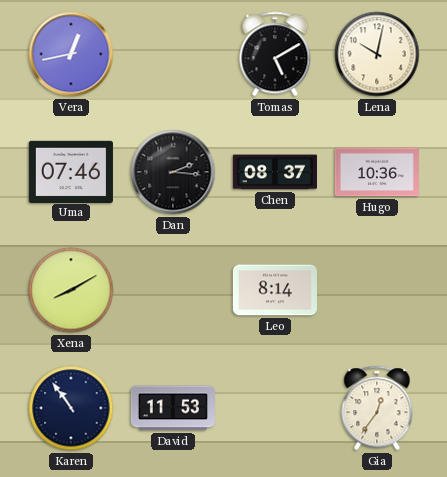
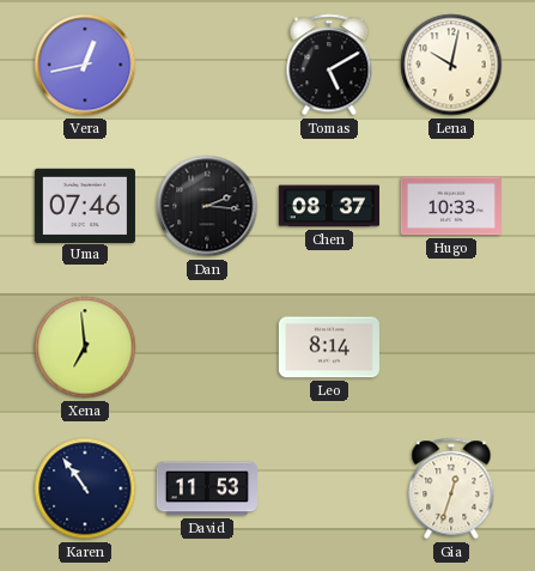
Hugo: 10:36 -> 10:33
Xena: 8:10 -> 6:59
Gia: 12:36 -> 12:33
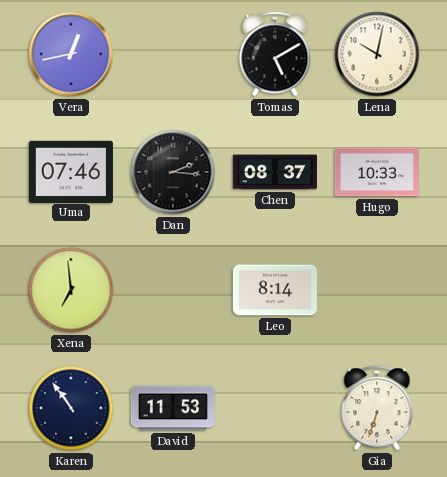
Gia: 12:33 -> 6:33
